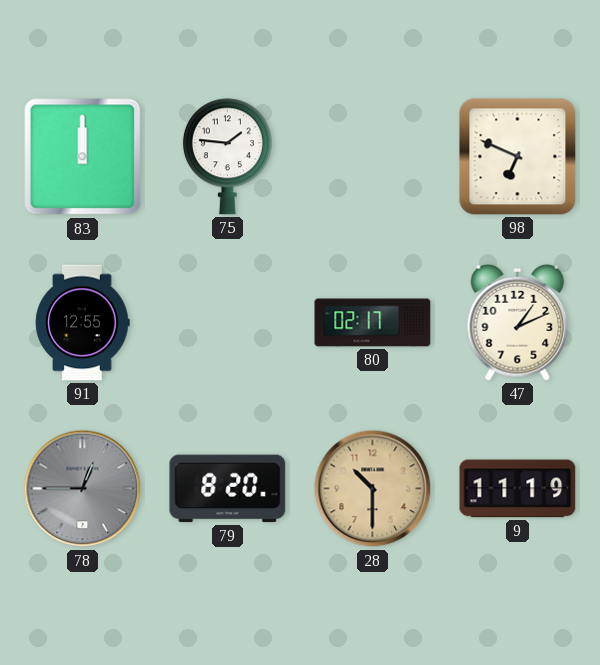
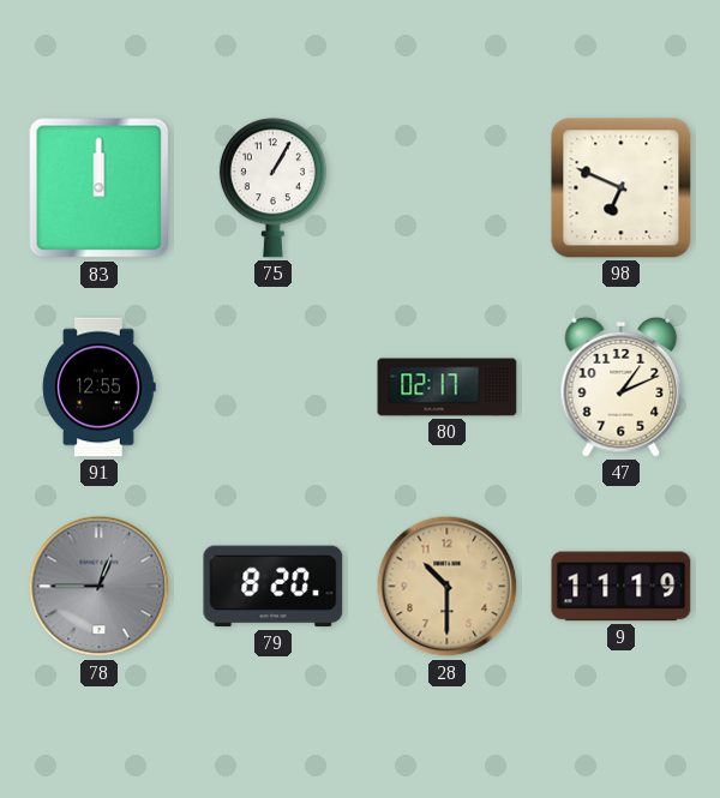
75: 1:46 -> 1:05
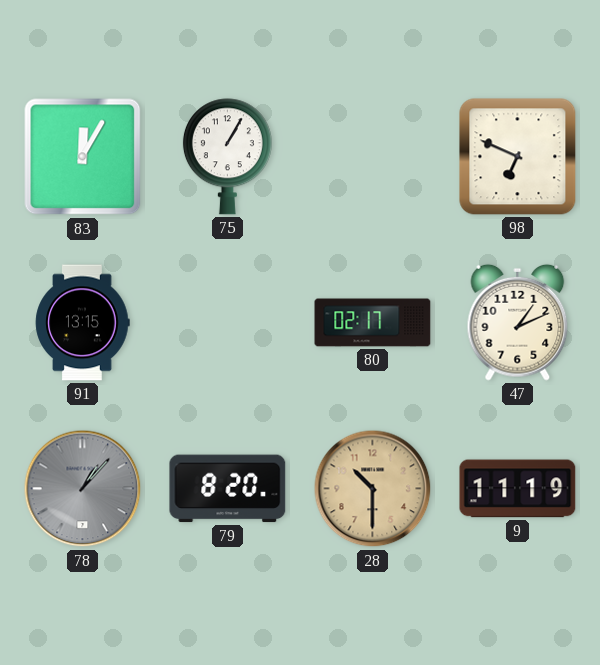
83: 12:00 -> 12:05
91: 12:55 -> 13:15
78: 12:45 -> 1:07
